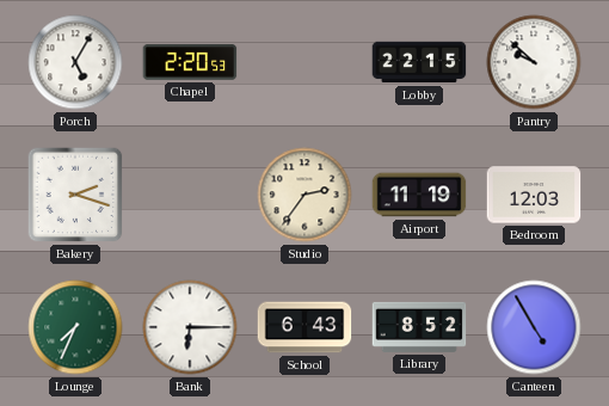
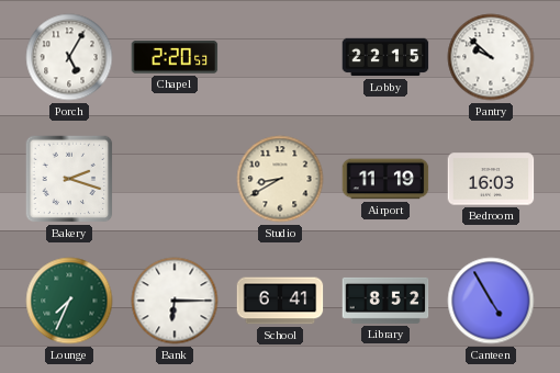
Studio: 2:36 -> 8:40
Bedroom: 12:03 -> 16:03
School: 6:43 -> 6:41
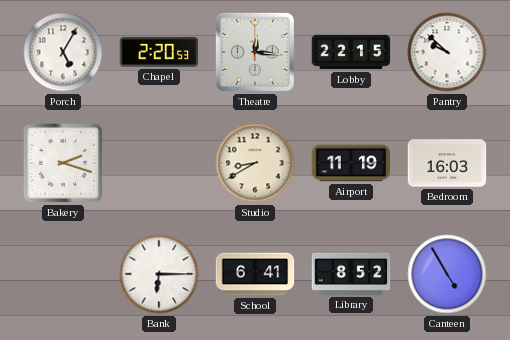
Theatre: none -> 12:16
Lounge: 7:34 -> none
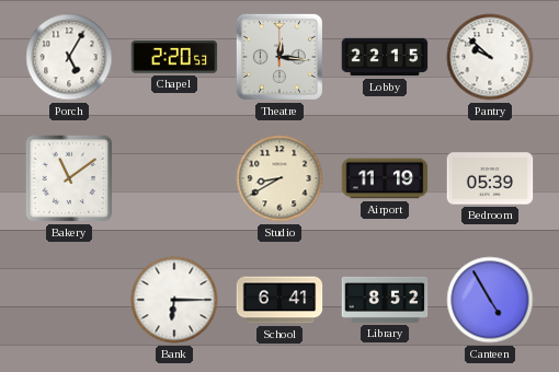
Bakery: 2:18 -> 11:09
Bedroom: 16:03 -> 05:39
